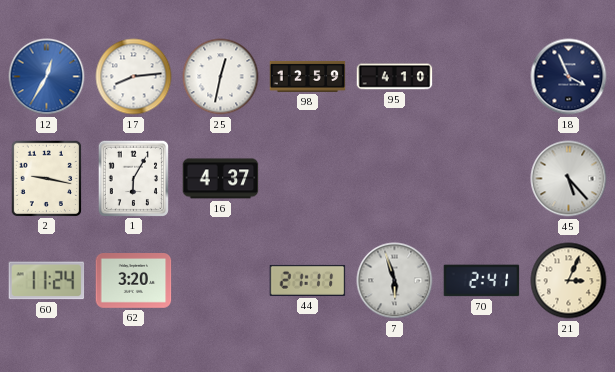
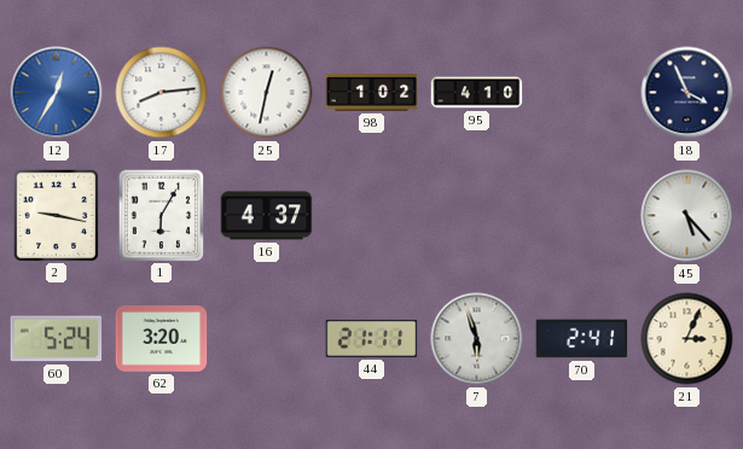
98: 12:59 -> 1:02
60: 11:24 -> 5:24
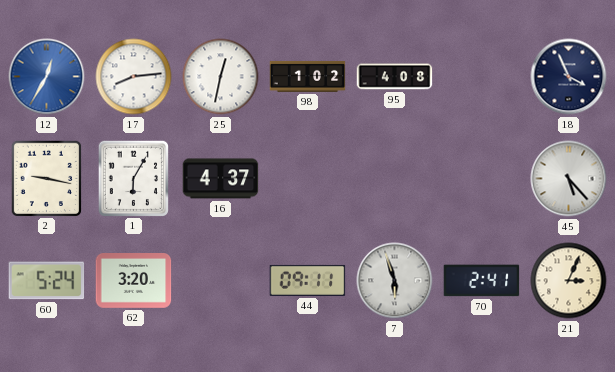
95: 4:10 -> 4:08
44: 21:11 -> 09:11
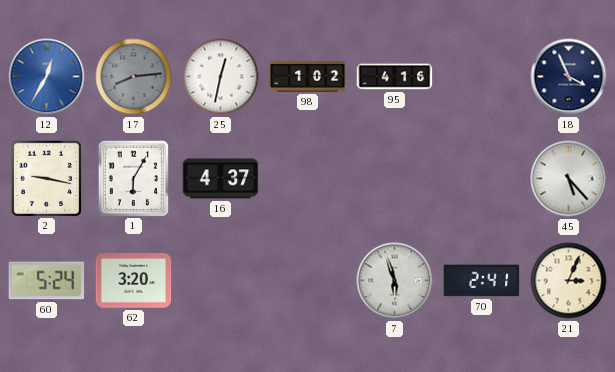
17 dial: white -> grey
95: 4:08 -> 4:16
44: 09:11 -> none
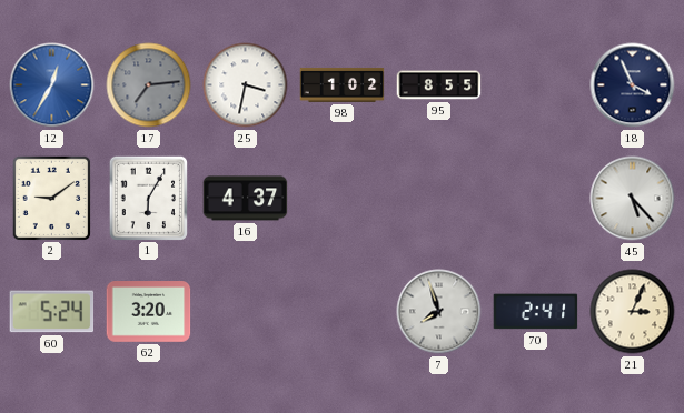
17: 8:14 -> 7:14
25: 12:32 -> 3:32
95: 4:16 -> 8:55
2: 9:17 -> 9:09
7: 5:57 -> 7:57
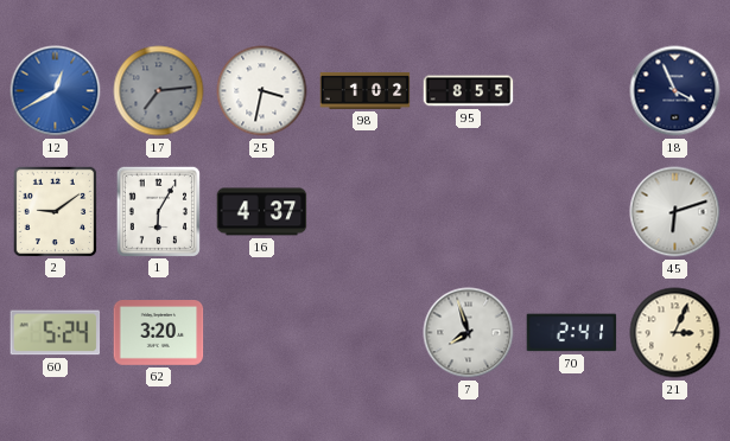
12: 12:35 -> 12:40
45: 5:23 -> 6:12
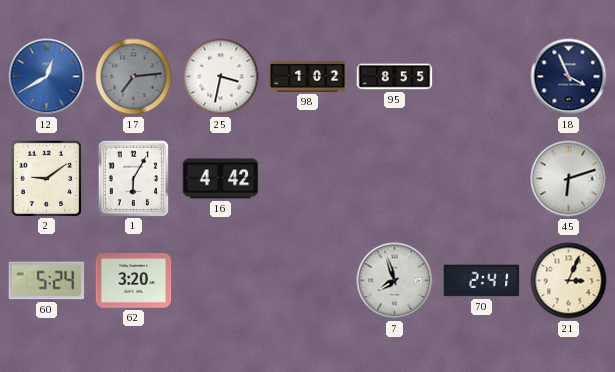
16: 4:37 -> 4:42
